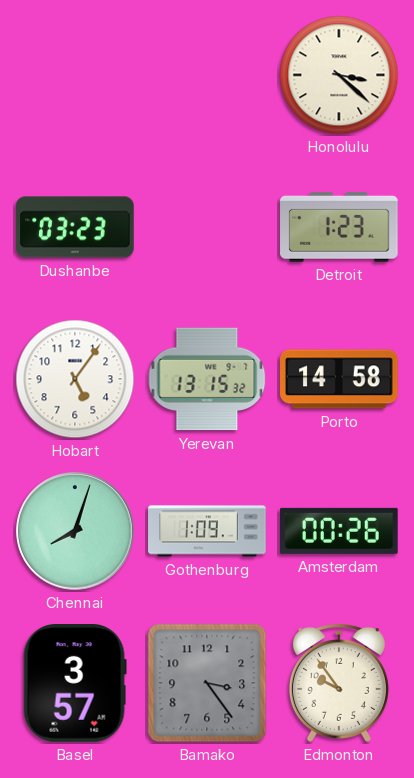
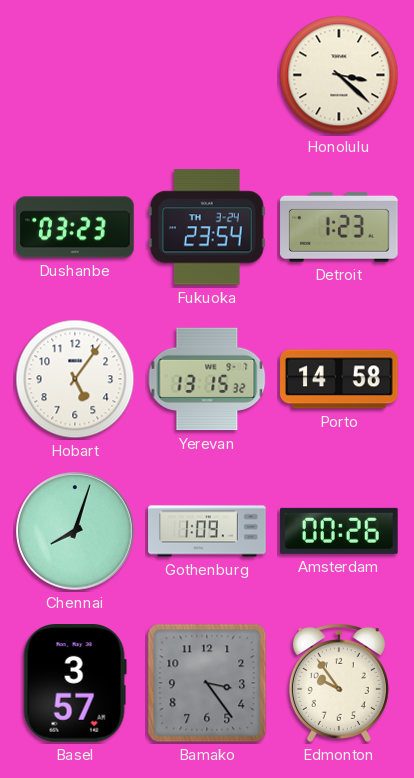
Fukuoka: none -> 23:54
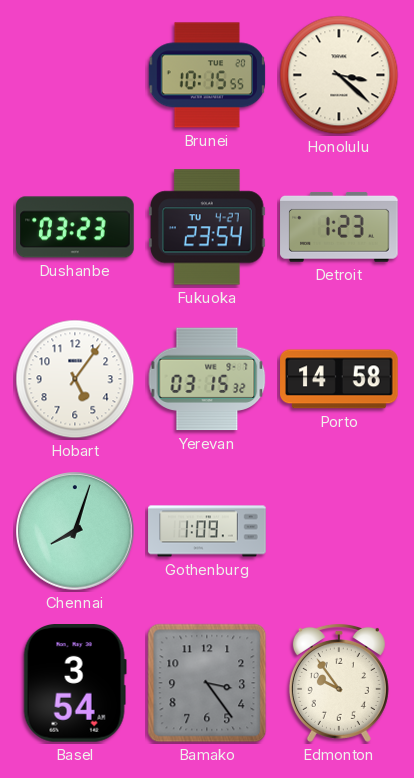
Brunei: none -> 10:15
Fukuoka date: TH 3-24 -> TU 4-27
Yerevan: 13:15 -> 03:15
Amsterdam: 00:26 -> none
Basel: 3:57 -> 3:54
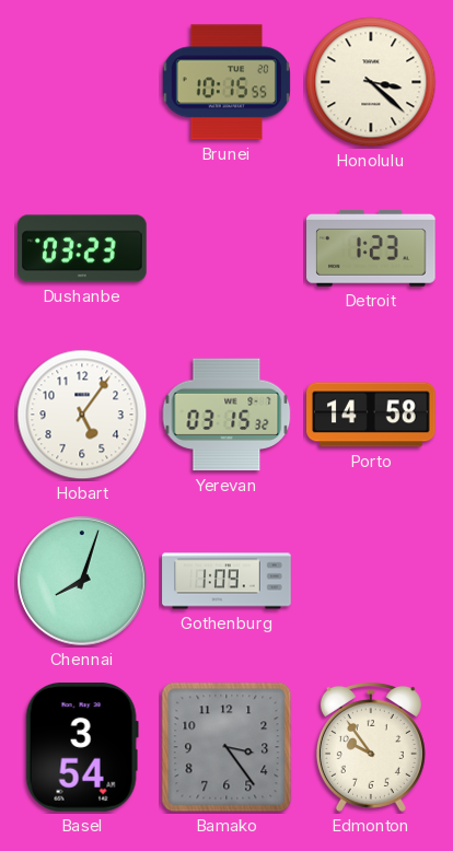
Fukuoka: 23:54 -> none
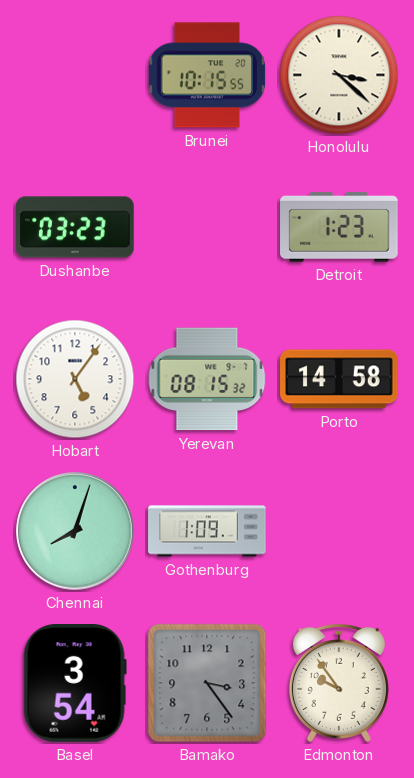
Yerevan: 03:15 -> 08:15
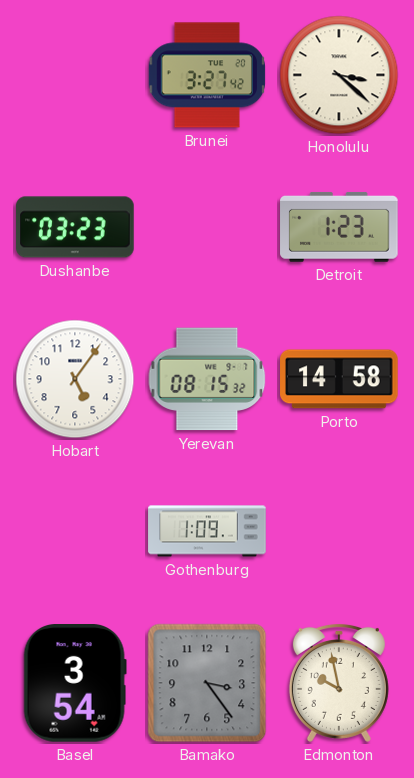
Brunei: 10:15 -> 3:27
Chennai: 8:03 -> none
Edmonton: 9:54 -> 9:58
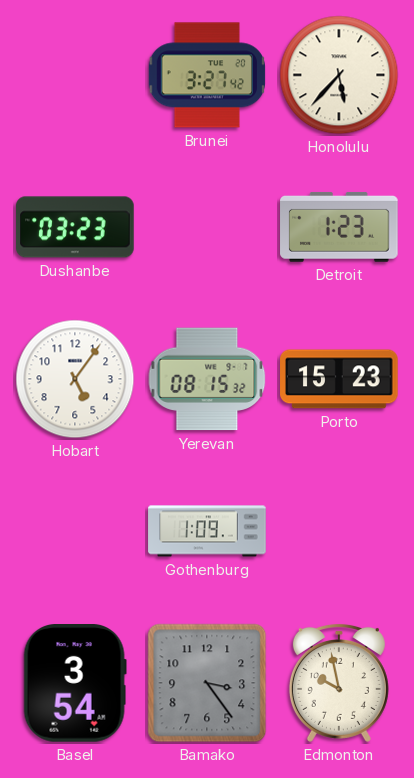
Honolulu: 3:22 -> 5:37
Porto: 14:58 -> 15:23
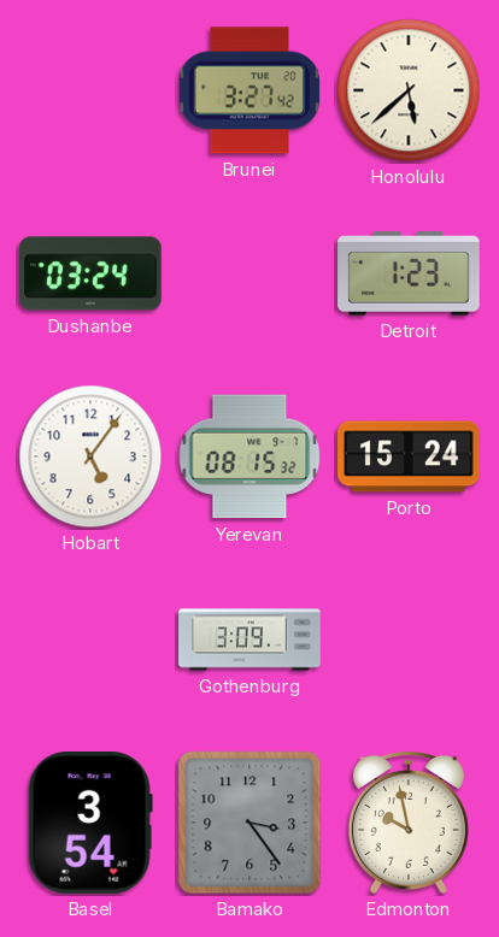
Honolulu: 5:37 -> 5:38
Dushanbe: 03:23 -> 03:24
Porto: 15:23 -> 15:24
Gothenburg: 1:09 -> 3:09
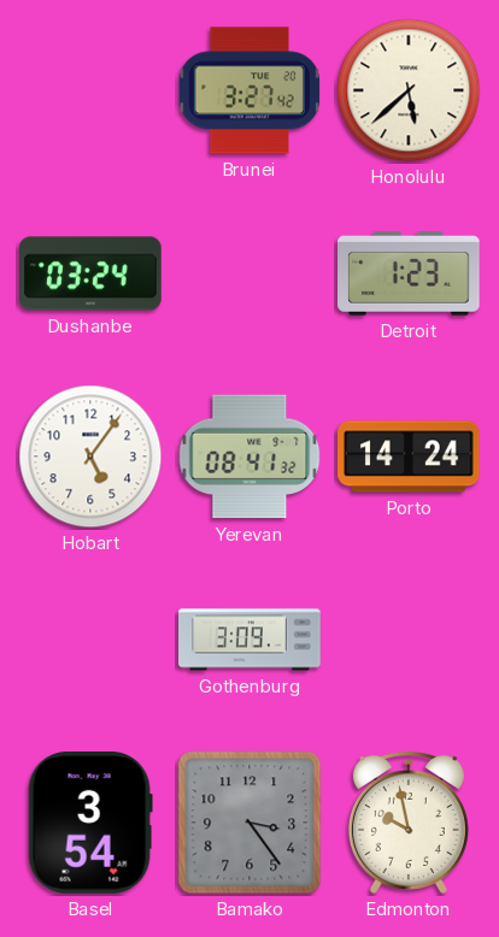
Yerevan: 08:15 -> 08:41
Porto: 15:24 -> 14:24
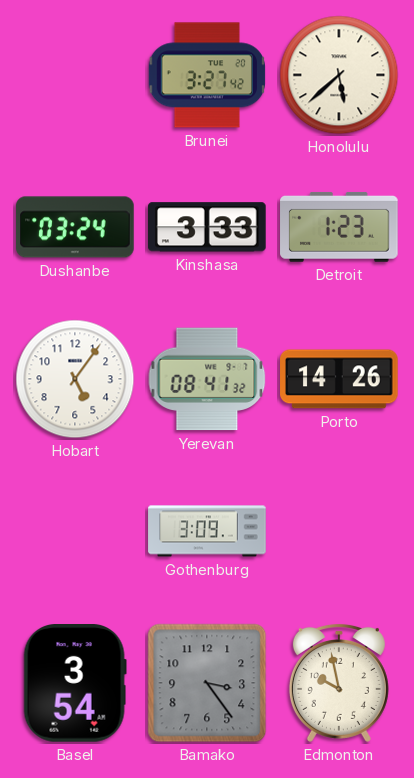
Kinshasa: none -> 3:33
Porto: 14:24 -> 14:26
